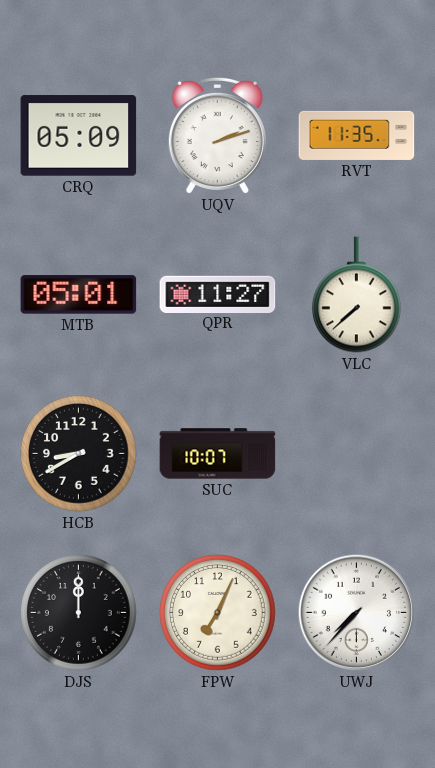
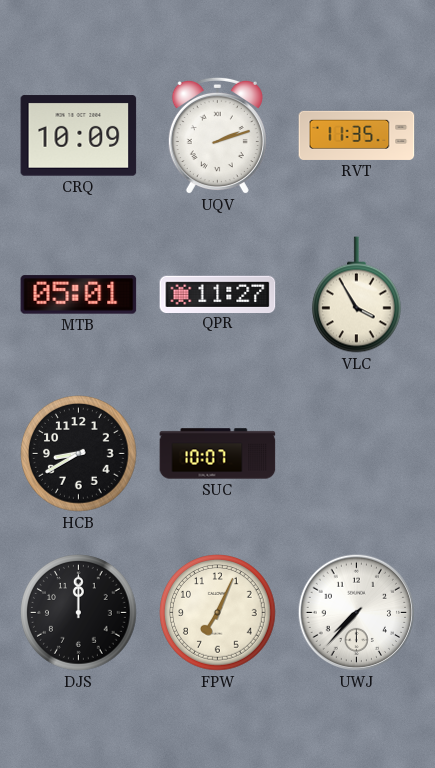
CRQ: 05:09 -> 10:09
VLC: 7:38 -> 3:55
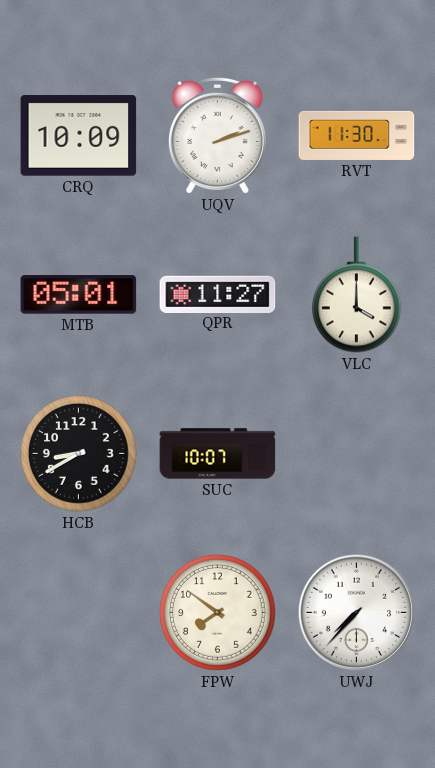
RVT: 11:35 -> 11:30
VLC: 3:55 -> 4:00
DJS: 12:00 -> none
FPW: 7:04 -> 7:51
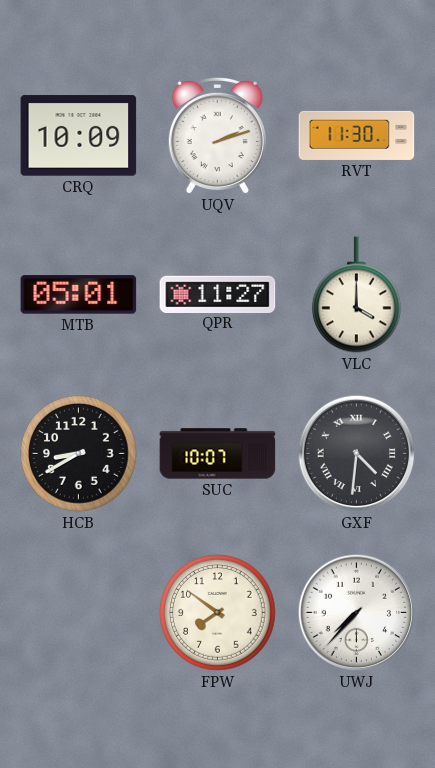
GXF: none -> 4:31
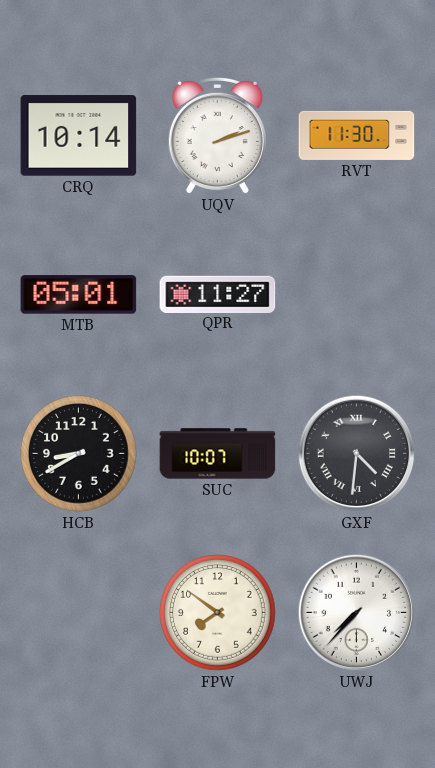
CRQ: 10:09 -> 10:14
VLC: 4:00 -> none
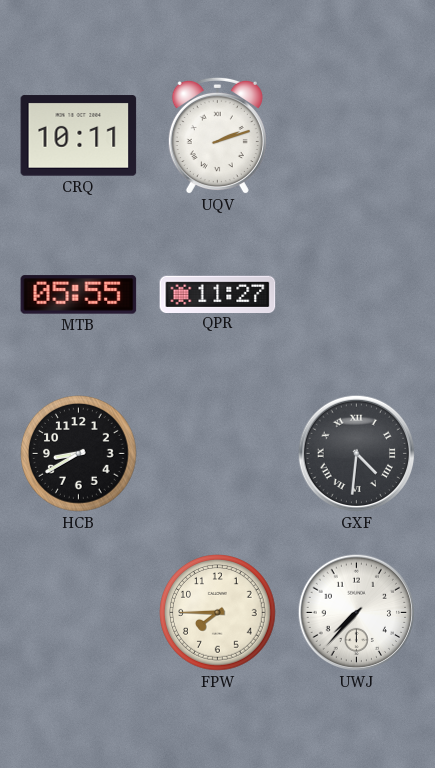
CRQ: 10:14 -> 10:11
RVT: 11:30 -> none
MTB: 05:01 -> 05:55
SUC: 10:07 -> none
FPW: 7:51 -> 7:45
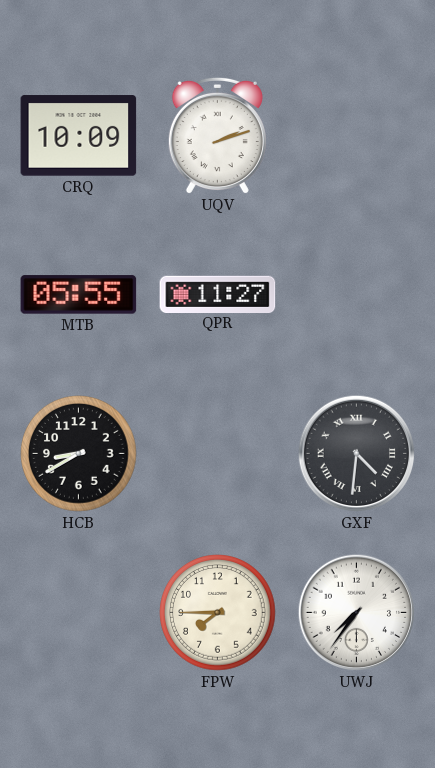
CRQ: 10:11 -> 10:09
UWJ: 7:37 -> 7:36
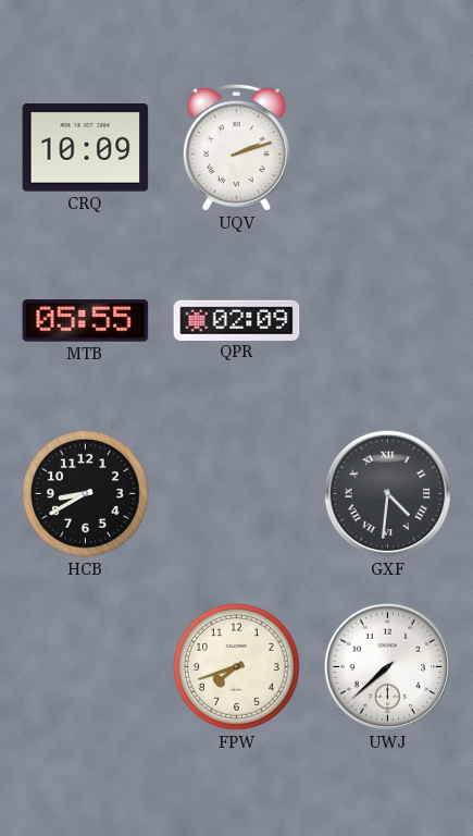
QPR: 11:27 -> 02:09
FPW: 7:45 -> 7:42
UWJ: 7:36 -> 7:38
